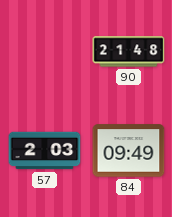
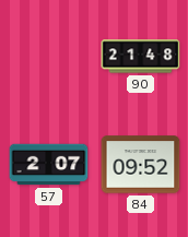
57: 2:03 -> 2:07
84: 09:49 -> 09:52
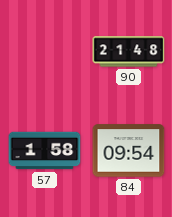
57: 2:07 -> 1:58
84: 09:52 -> 09:54
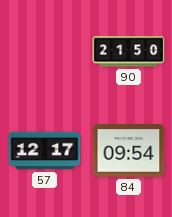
90: 21:48 -> 21:50
57: 1:58 -> 12:17
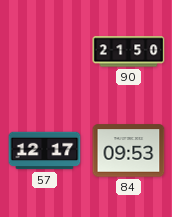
84: 09:54 -> 09:53
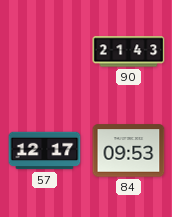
90: 21:50 -> 21:43
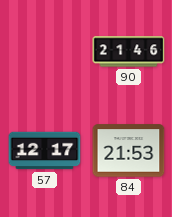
90: 21:43 -> 21:46
84: 09:53 -> 21:53
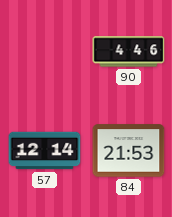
90: 21:46 -> 4:46
57: 12:17 -> 12:14
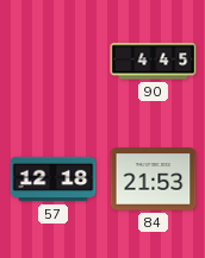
90: 4:46 -> 4:45
57: 12:14 -> 12:18
